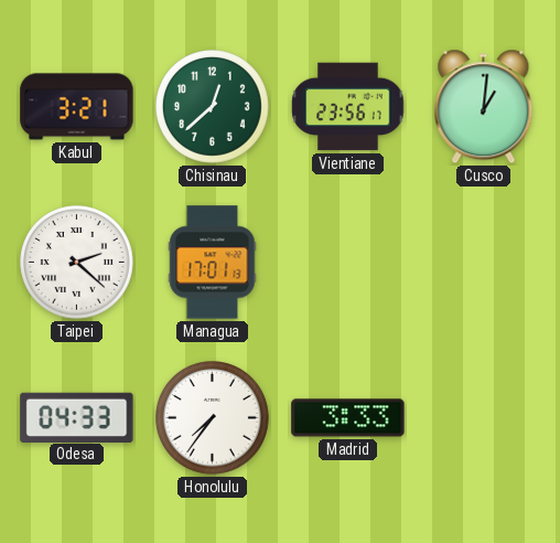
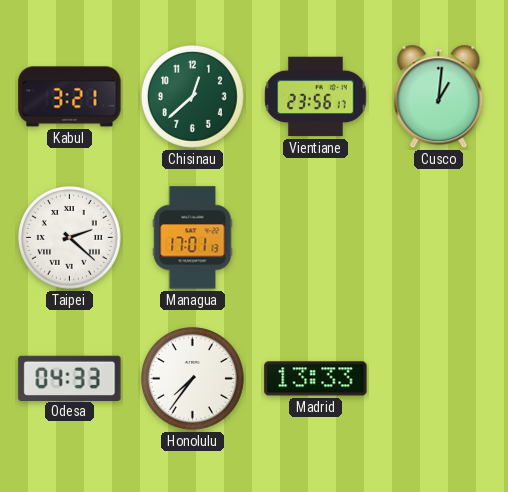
Madrid: 3:33 -> 13:33
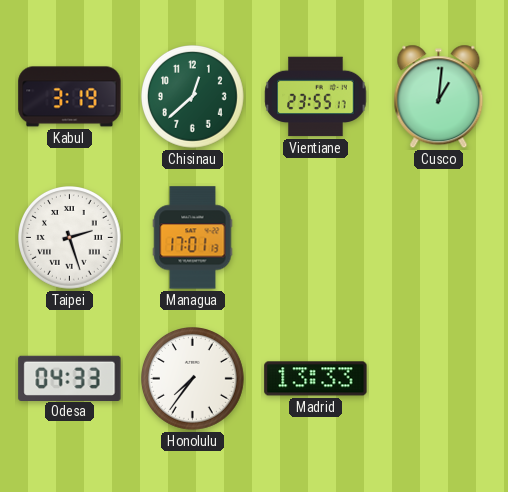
Kabul: 3:21 -> 3:19
Vientiane: 23:56 -> 23:55
Taipei: 2:22 -> 2:27
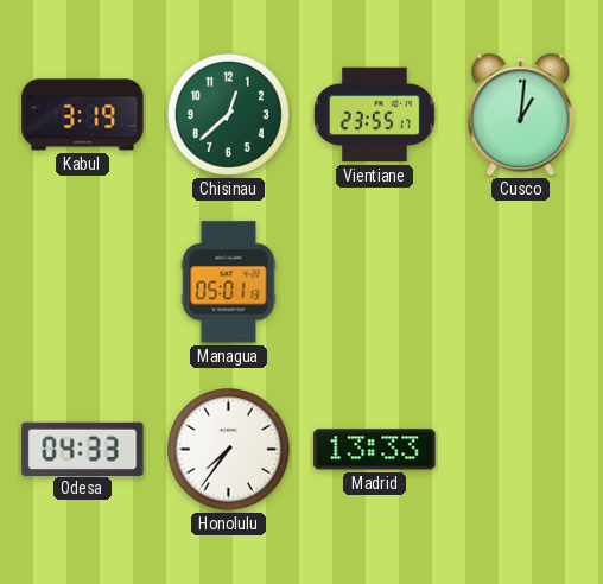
Taipei: 2:27 -> none
Managua: 17:01 -> 05:01
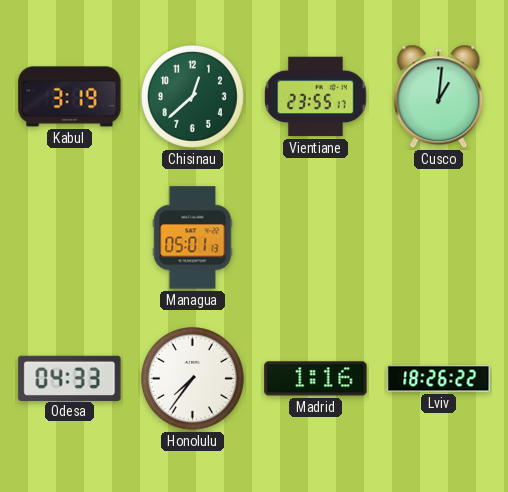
Madrid: 13:33 -> 1:16
Lviv: none -> 18:26
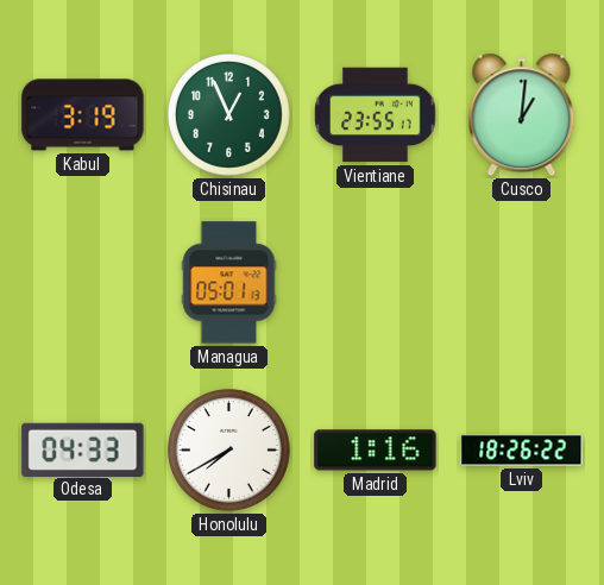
Chisinau: 12:38 -> 12:56
Honolulu: 7:36 -> 7:40
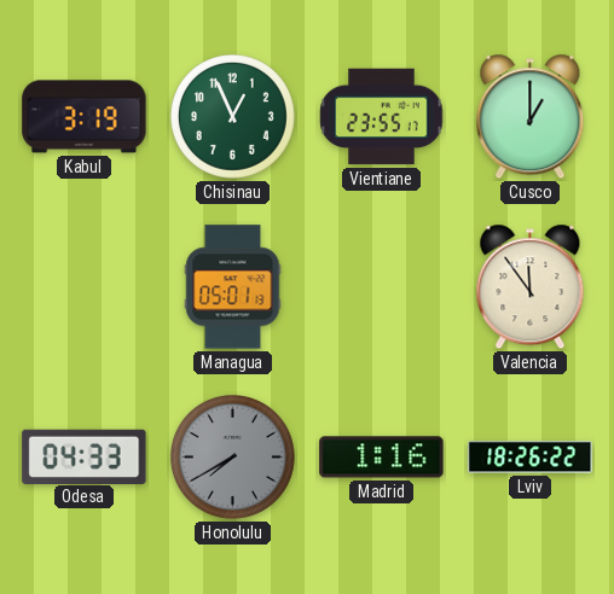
Cusco: 1:01 -> 1:00
Valencia: none -> 11:54
Honolulu dial: white -> grey
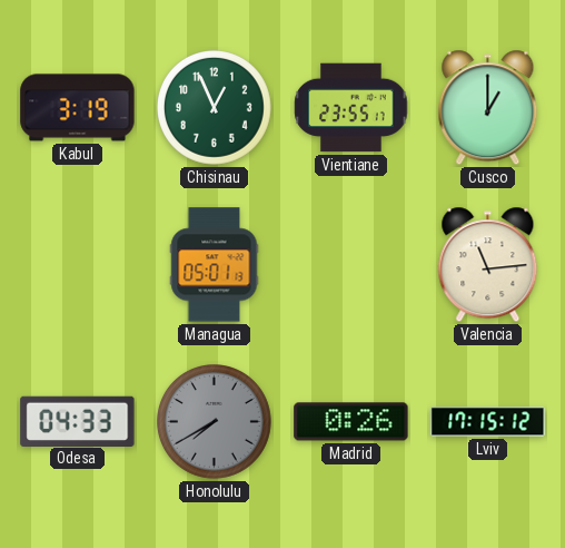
Valencia: 11:54 -> 11:14
Madrid: 1:16 -> 0:26
Lviv: 18:26 -> 17:15
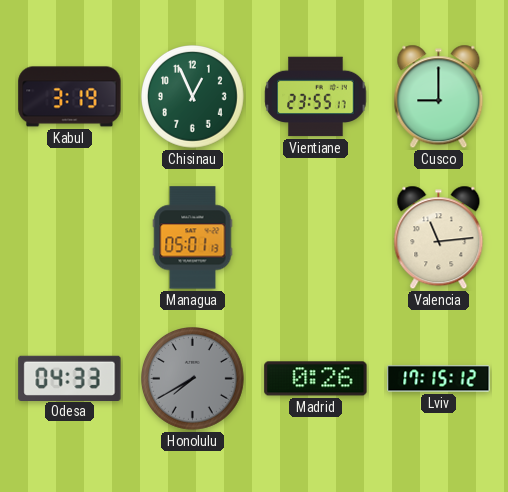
Cusco: 1:00 -> 9:00
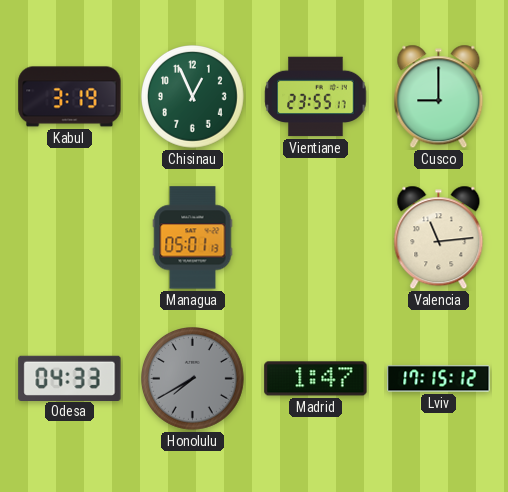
Madrid: 0:26 -> 1:47
